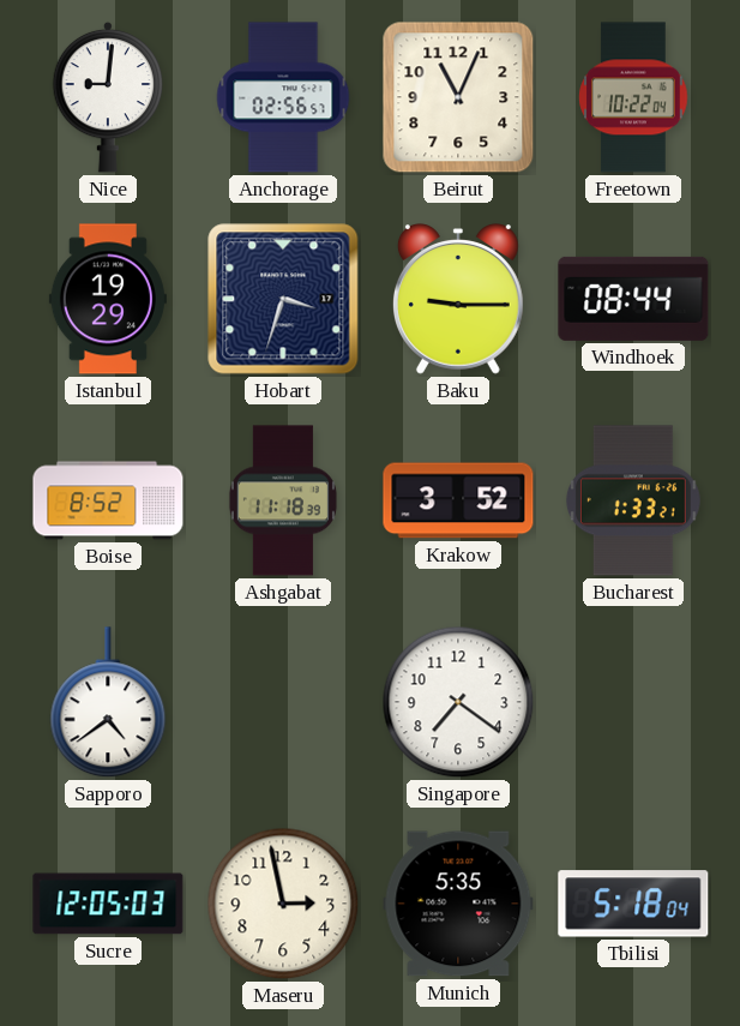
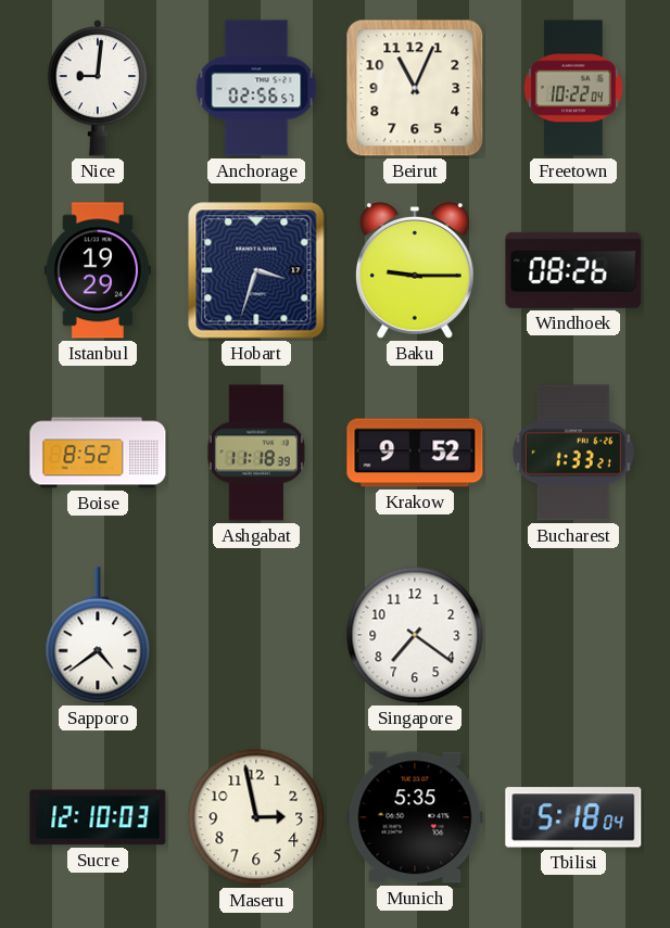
Windhoek: 08:44 -> 08:26
Krakow: 3:52 -> 9:52
Sucre: 12:05 -> 12:10
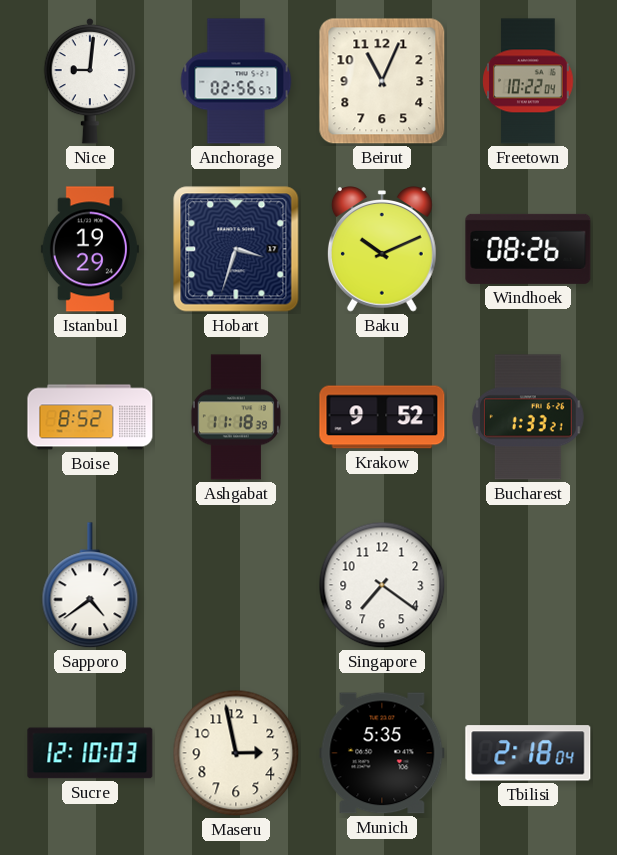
Baku: 9:15 -> 10:11
Tbilisi: 5:18 -> 2:18
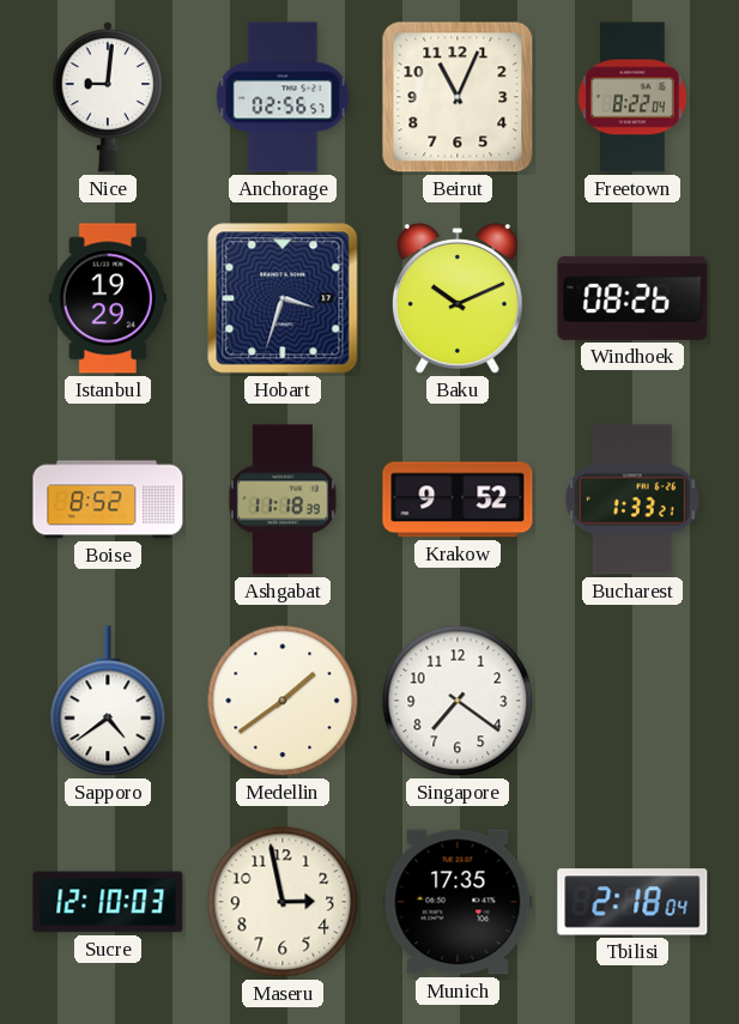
Freetown: 10:22 -> 8:22
Medellin: none -> 1:39
Munich: 5:35 -> 17:35
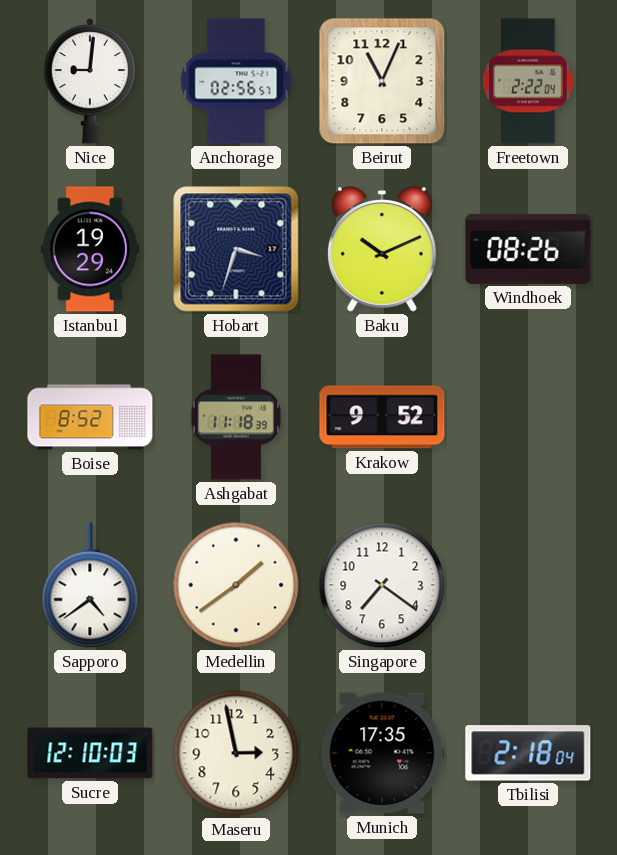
Freetown: 8:22 -> 2:22
Bucharest: 1:33 -> none
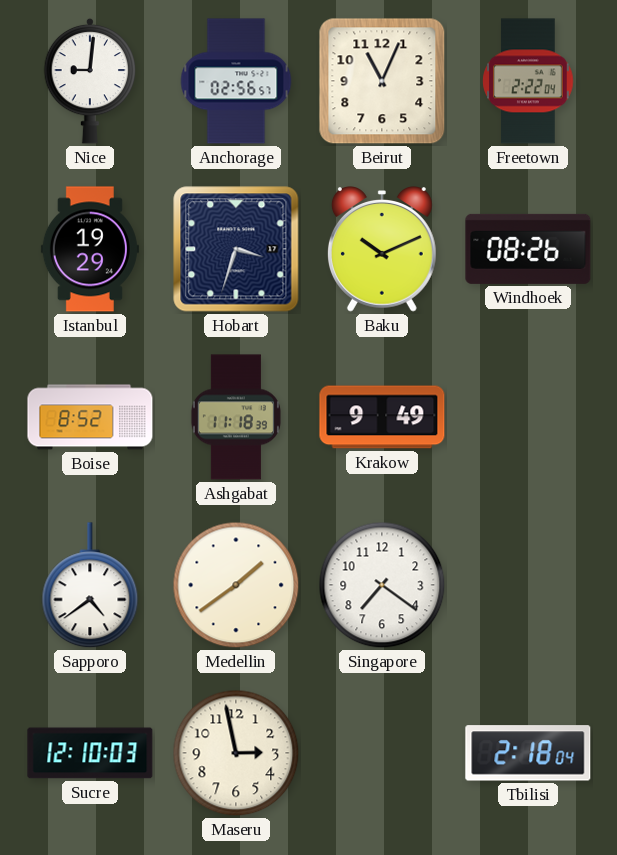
Krakow: 9:52 -> 9:49
Munich: 17:35 -> none
